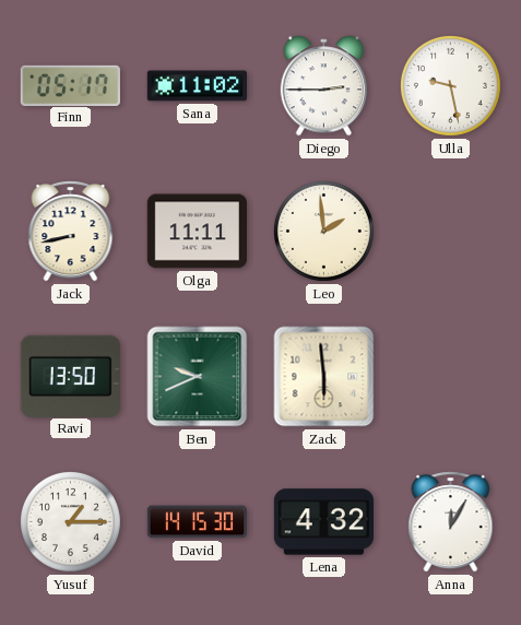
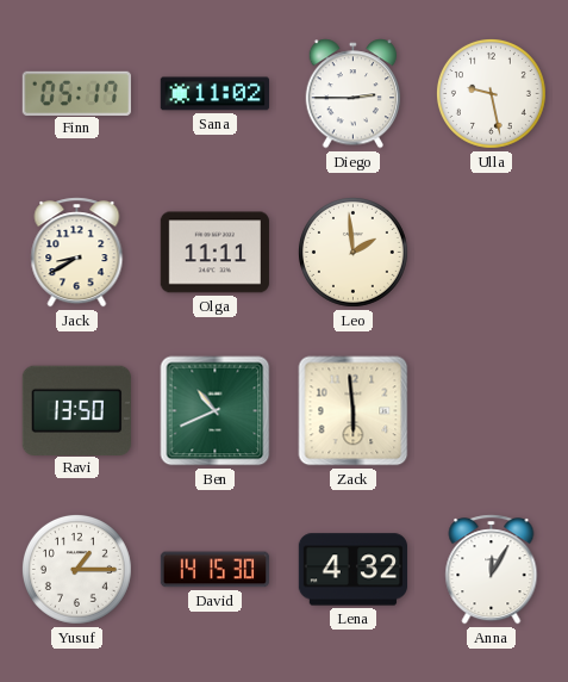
Jack: 8:43 -> 8:40
Ben: 9:41 -> 10:41
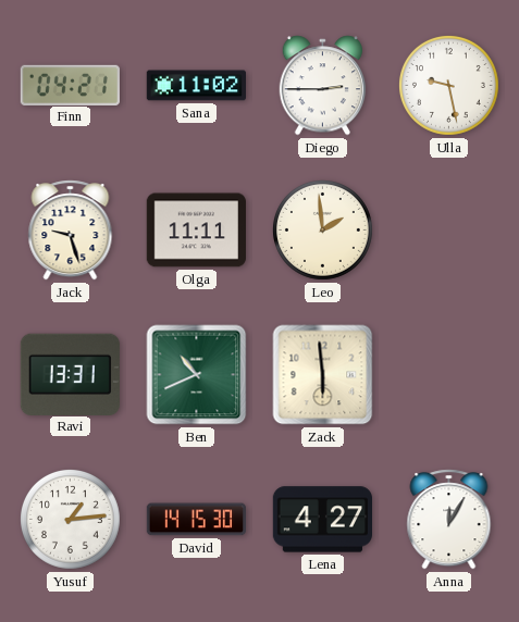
Finn: 05:17 -> 04:21
Jack: 8:40 -> 9:27
Ravi: 13:50 -> 13:31
Yusuf: 1:15 -> 1:14
Lena: 4:32 -> 4:27
